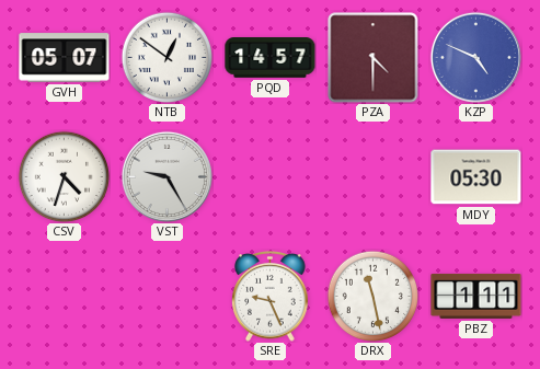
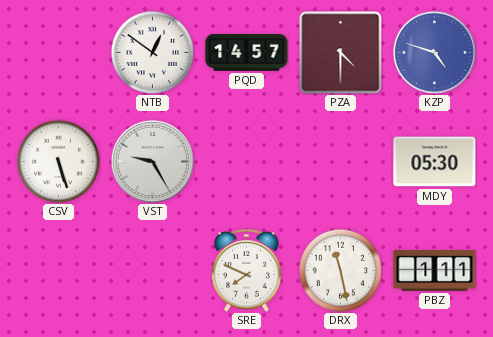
GVH: 05:07 -> none
KZP: 4:49 -> 4:48
CSV: 4:33 -> 5:27
SRE: 9:26 -> 7:49
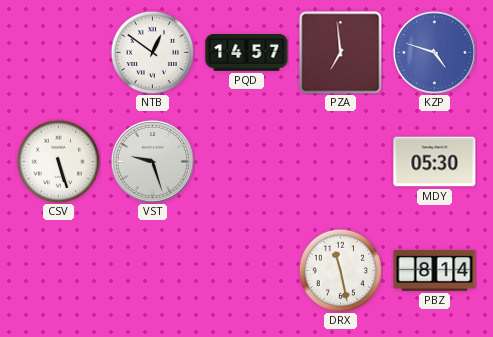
PZA: 4:30 -> 6:59
VST: 9:25 -> 9:27
SRE: 7:49 -> none
PBZ: 1:11 -> 8:14
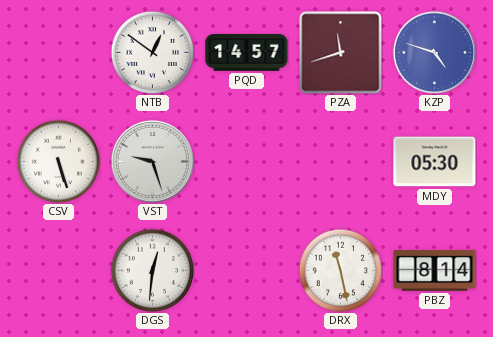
PZA: 6:59 -> 11:42
DGS: none -> 12:31
